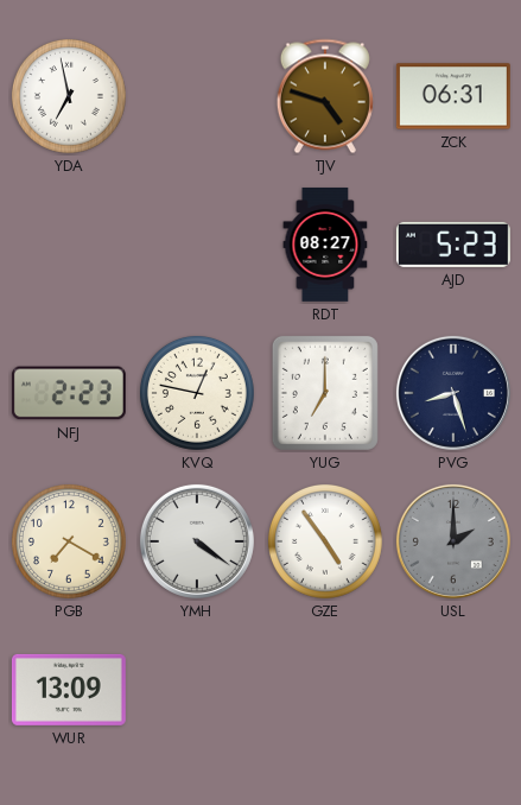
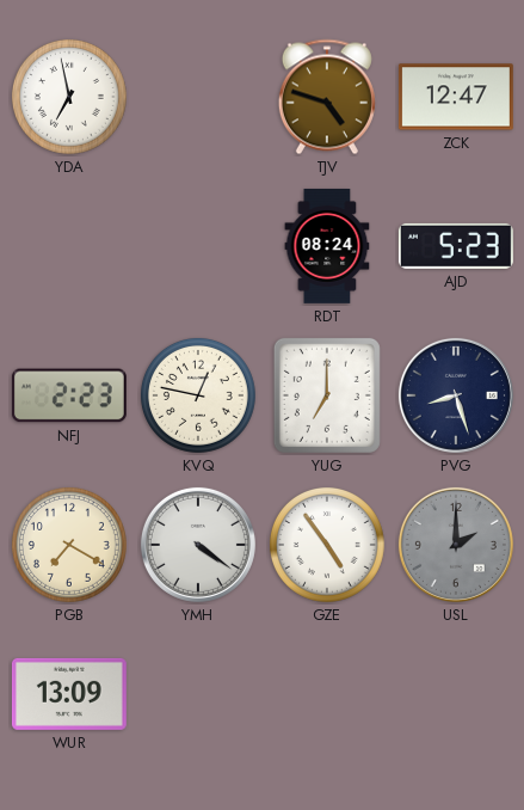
ZCK: 06:31 -> 12:47
RDT: 08:27 -> 08:24
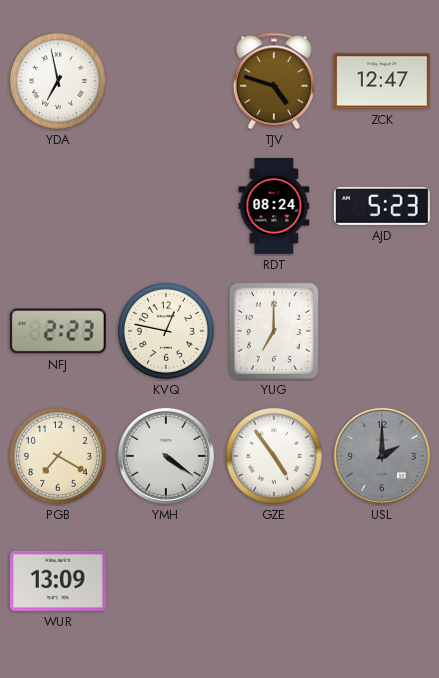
PVG: 8:27 -> none
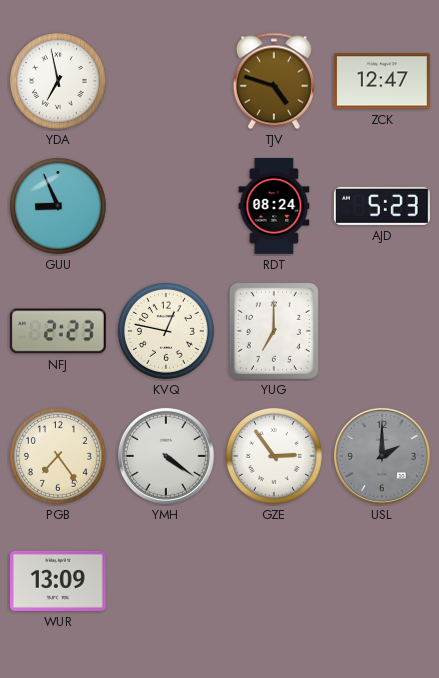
GUU: none -> 8:56
PGB: 7:20 -> 7:24
GZE: 4:54 -> 2:54
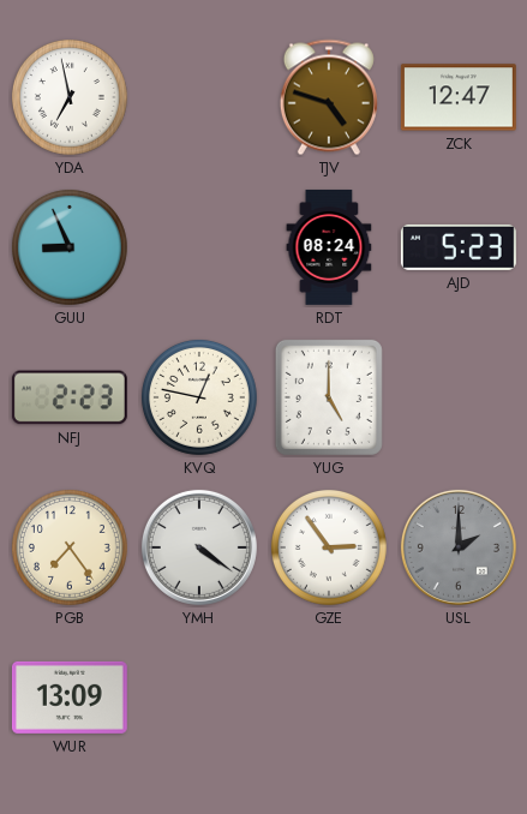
YUG: 7:00 -> 5:00
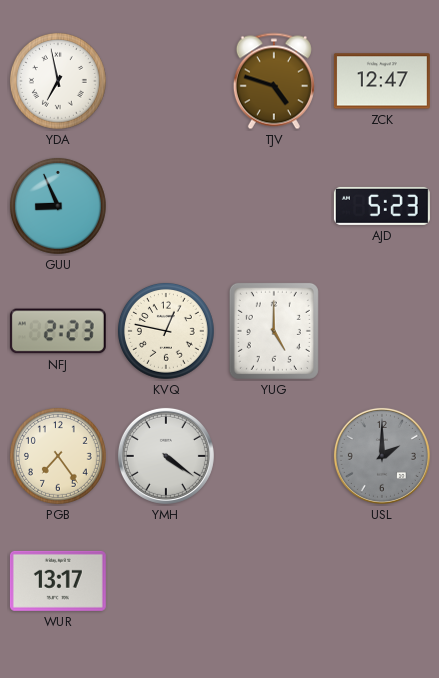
RDT: 08:24 -> none
GZE: 2:54 -> none
WUR: 13:09 -> 13:17
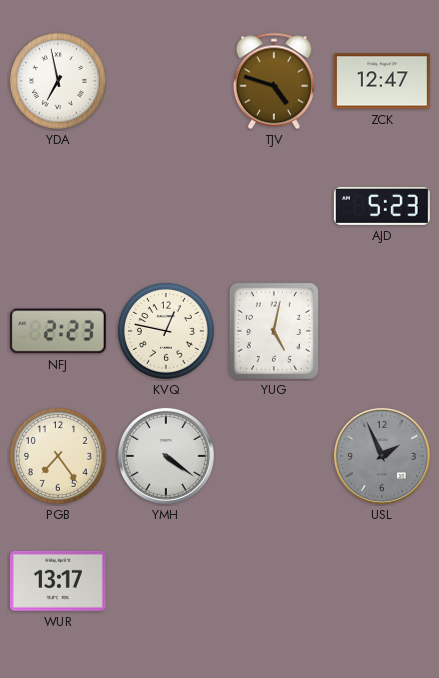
GUU: 8:56 -> none
YUG: 5:00 -> 5:02
USL: 2:00 -> 1:56
